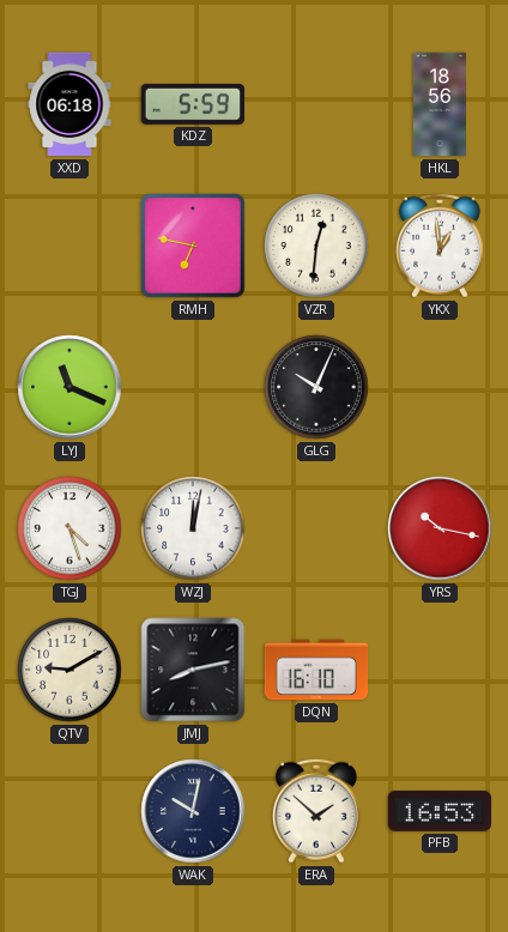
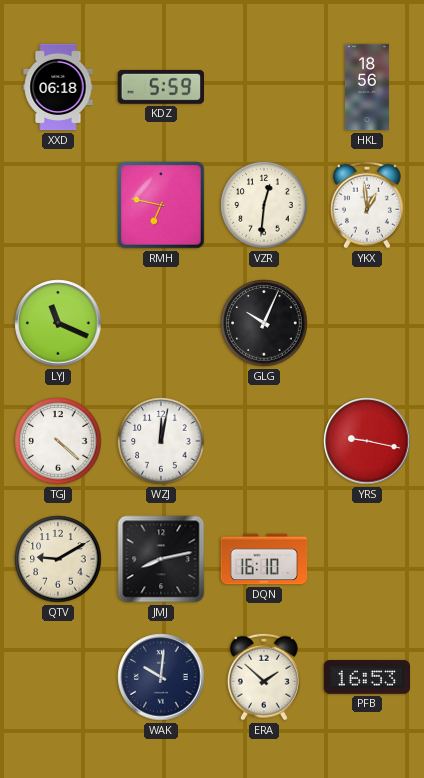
TGJ: 4:27 -> 4:22
YRS: 10:17 -> 9:17
WAK: 10:02 -> 10:01
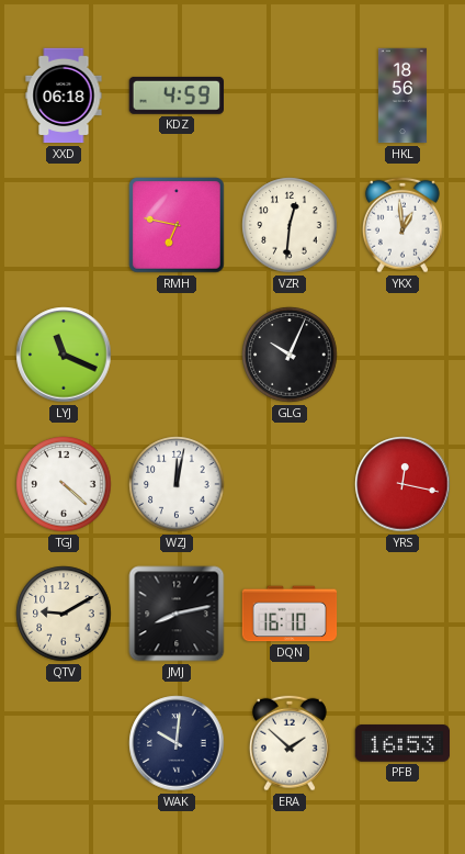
KDZ: 5:59 -> 4:59
YRS: 9:17 -> 12:17
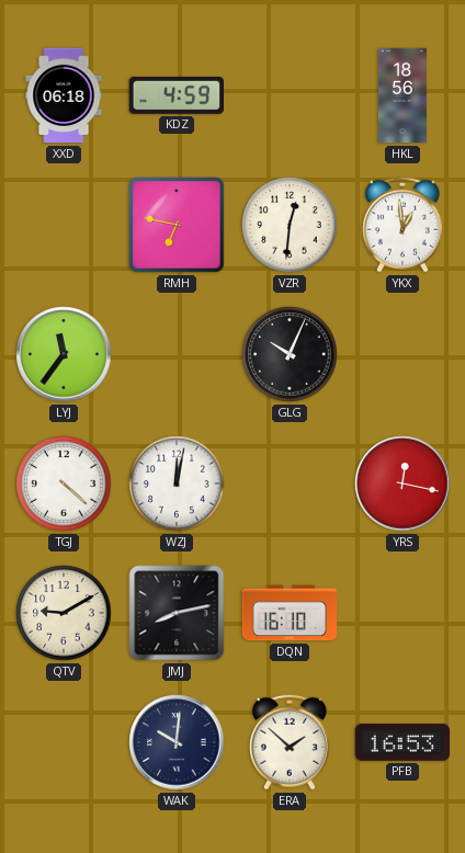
LYJ: 11:19 -> 11:36
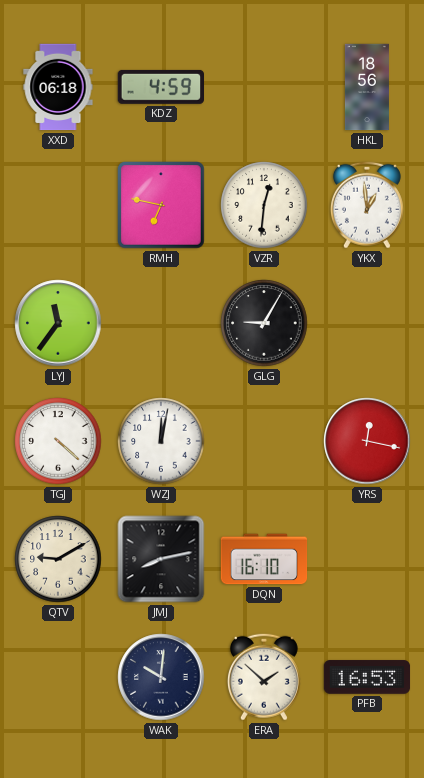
GLG: 10:04 -> 9:05
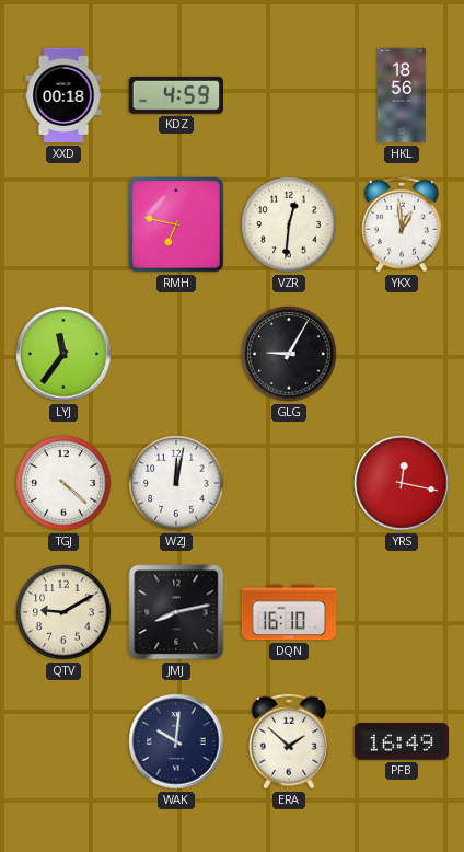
XXD: 06:18 -> 00:18
PFB: 16:53 -> 16:49
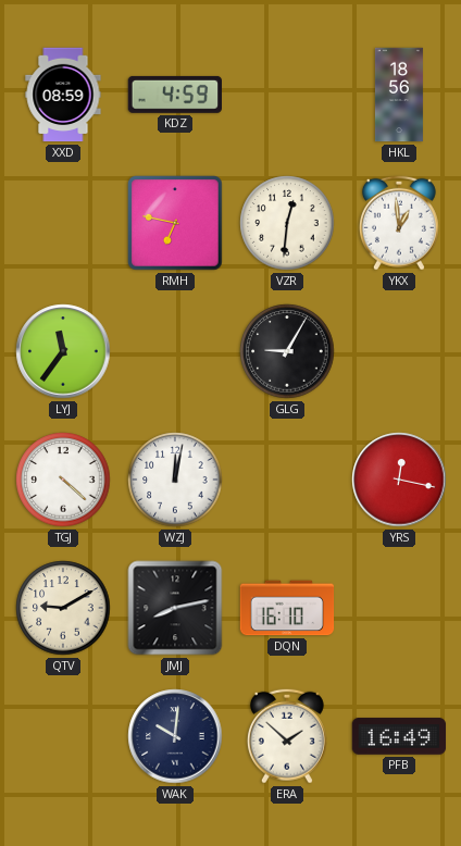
XXD: 00:18 -> 08:59
